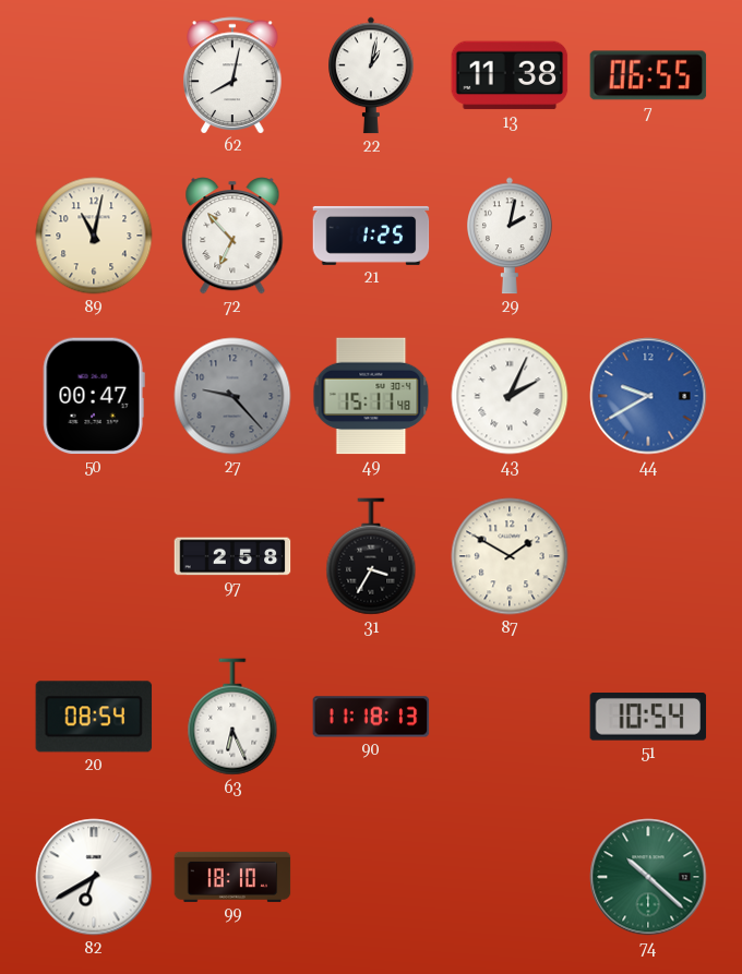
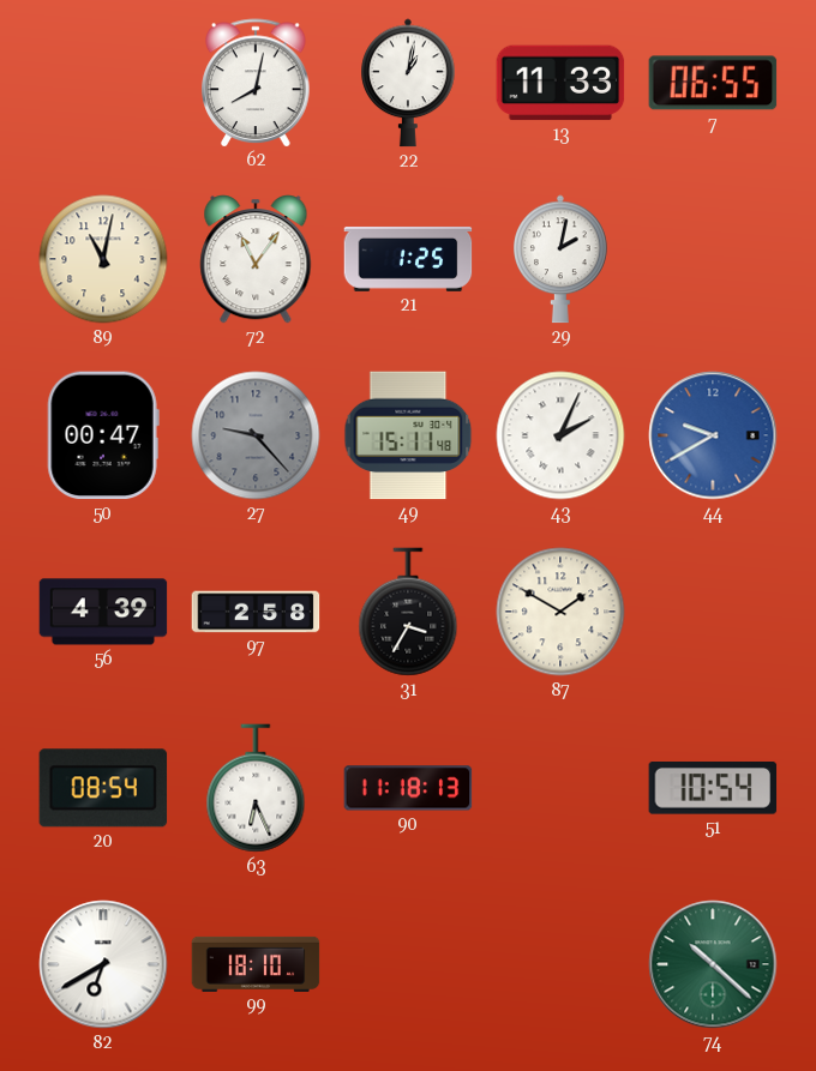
13: 11:38 -> 11:33
72: 6:53 -> 11:06
56: none -> 4:39
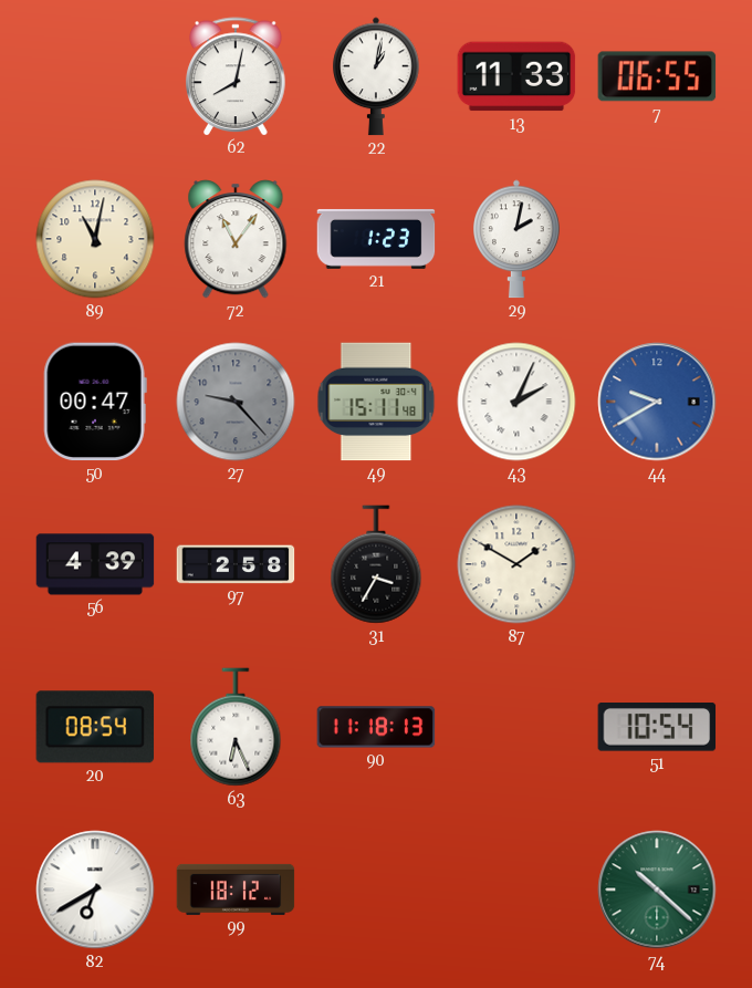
21: 1:25 -> 1:23
99: 18:10 -> 18:12
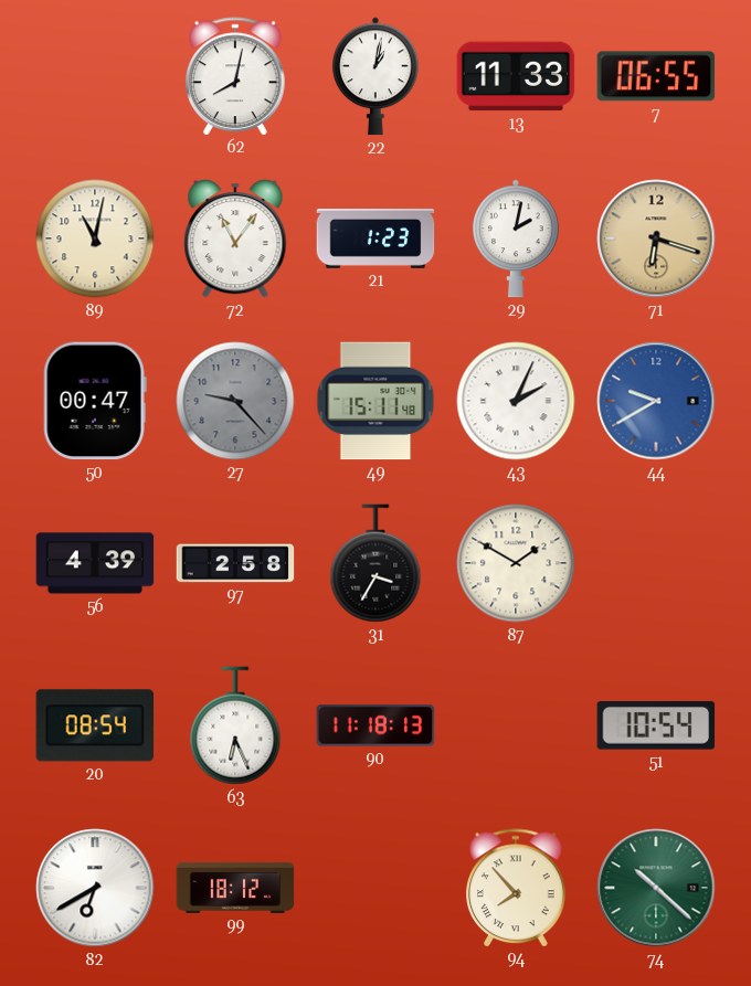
71: none -> 6:18
94: none -> 7:53
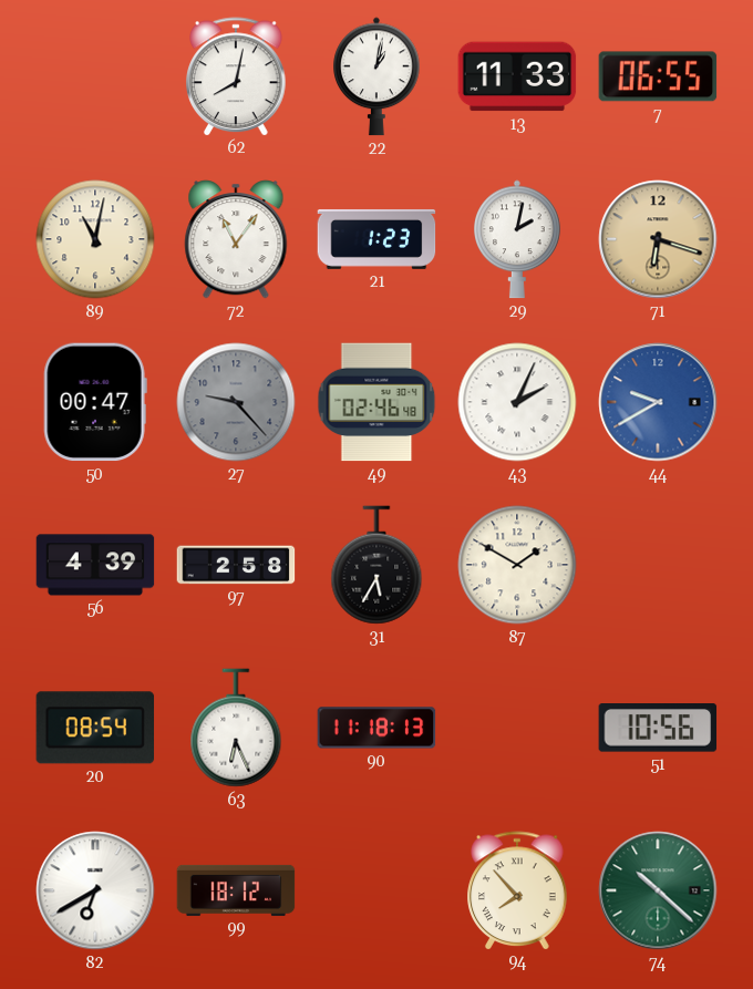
49: 15:11 -> 02:46
31: 3:35 -> 5:35
51: 10:54 -> 10:56
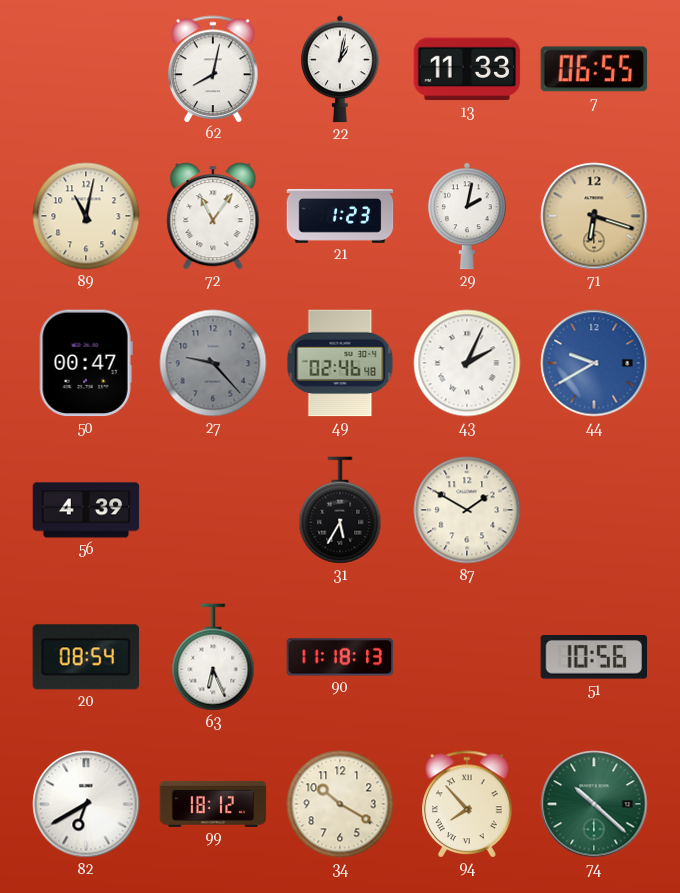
97: 2:58 -> none
34: none -> 10:20
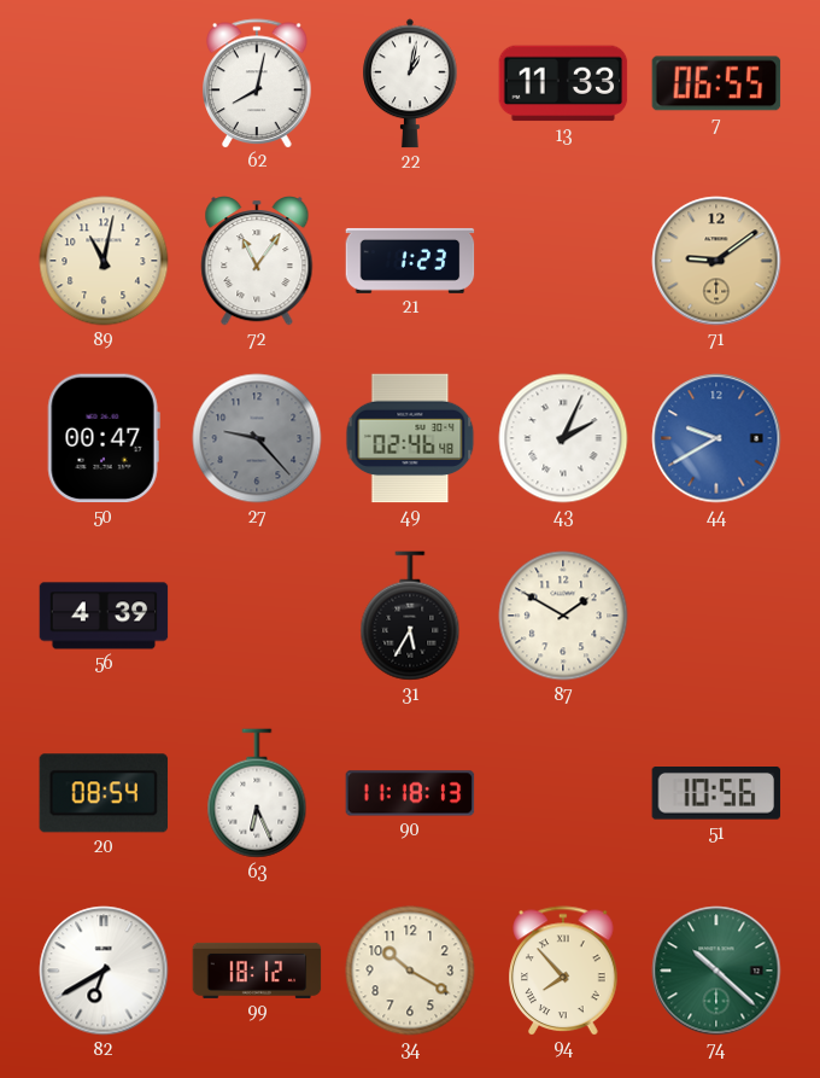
29: 2:02 -> none
71: 6:18 -> 9:09
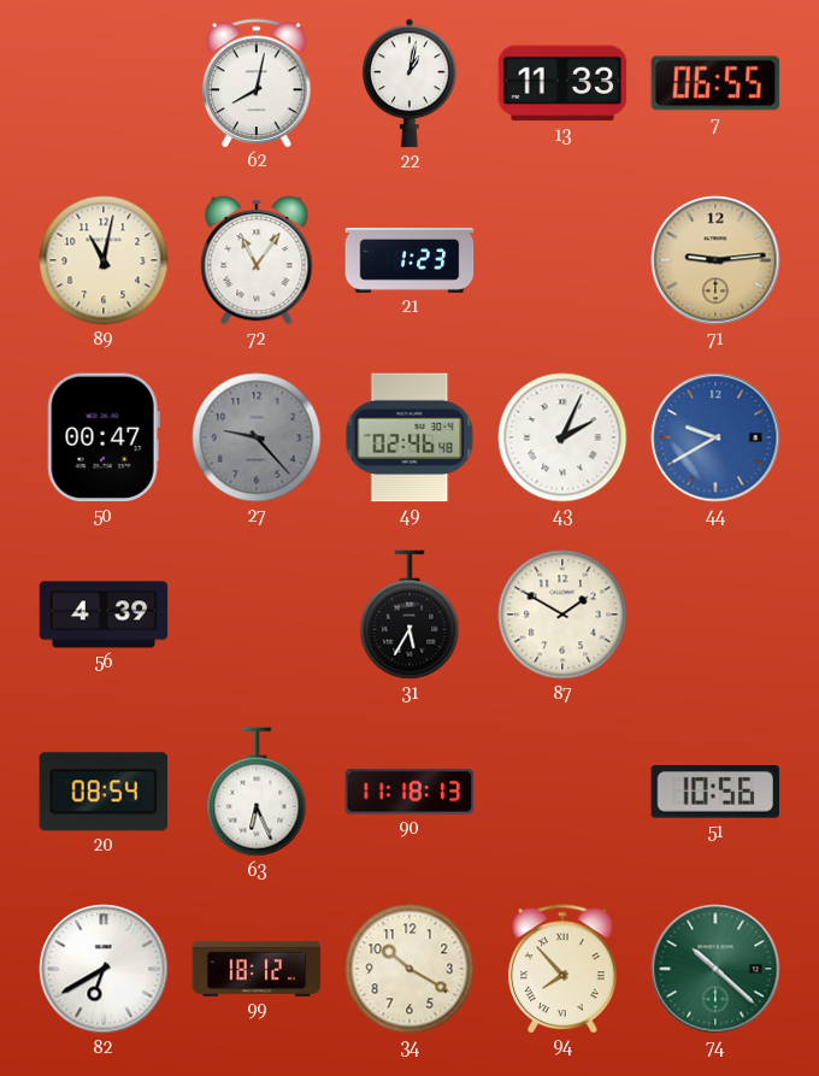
71: 9:09 -> 9:14
